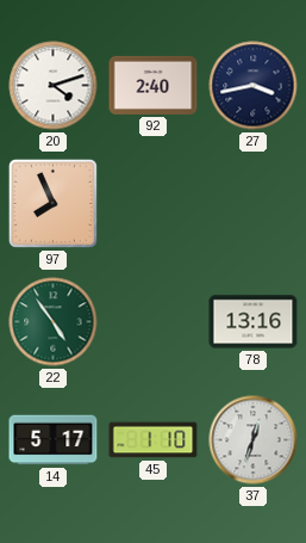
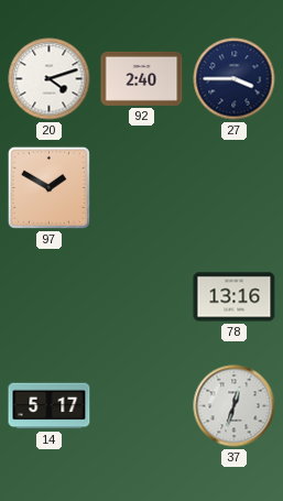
27: 3:43 -> 3:45
97: 7:56 -> 1:50
22: 4:54 -> none
45: 1:10 -> none
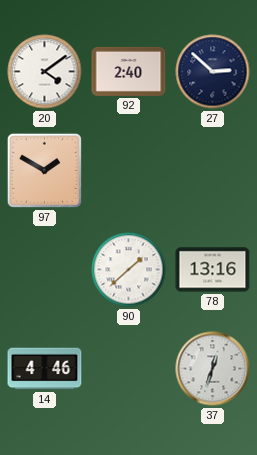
20: 4:12 -> 4:09
27: 3:45 -> 2:52
90: none -> 1:38
14: 5:17 -> 4:46
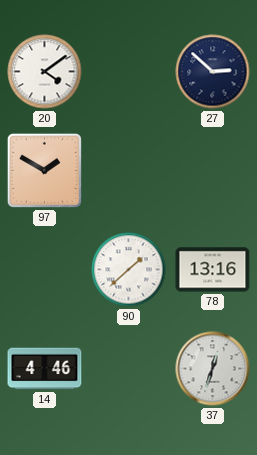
92: 2:40 -> none
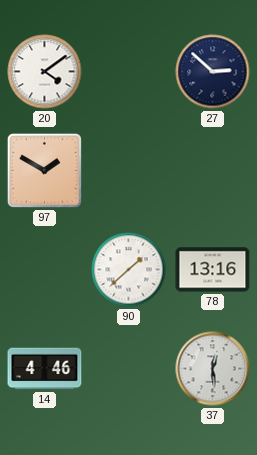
37: 12:33 -> 12:29
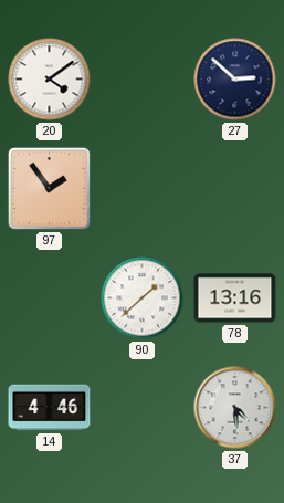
97: 1:50 -> 1:54
37: 12:29 -> 4:29
